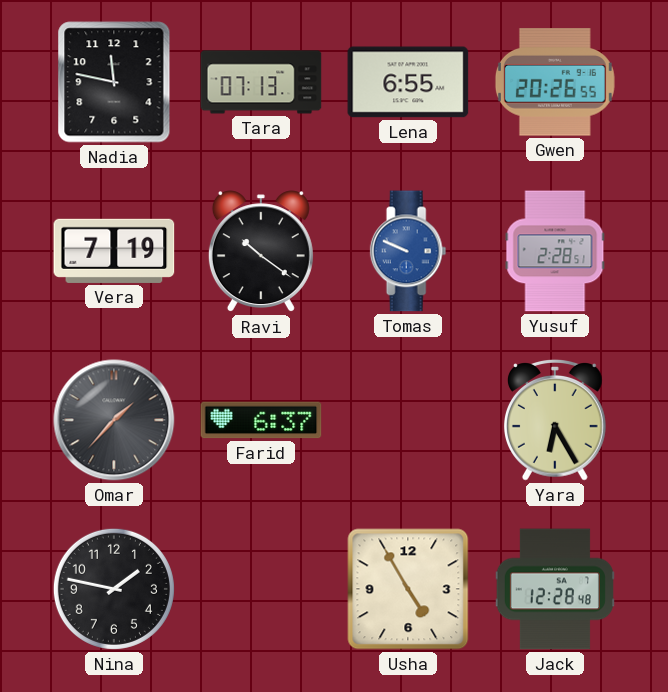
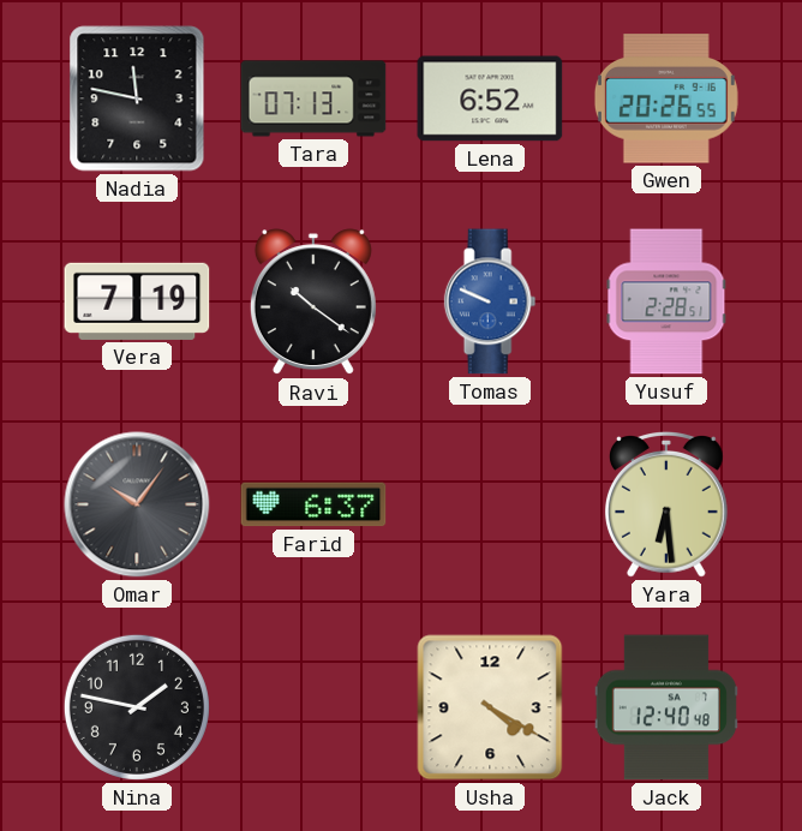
Lena: 6:55 -> 6:52
Omar: 1:37 -> 10:06
Yara: 6:25 -> 6:29
Usha: 4:55 -> 4:20
Jack: 12:28 -> 12:40
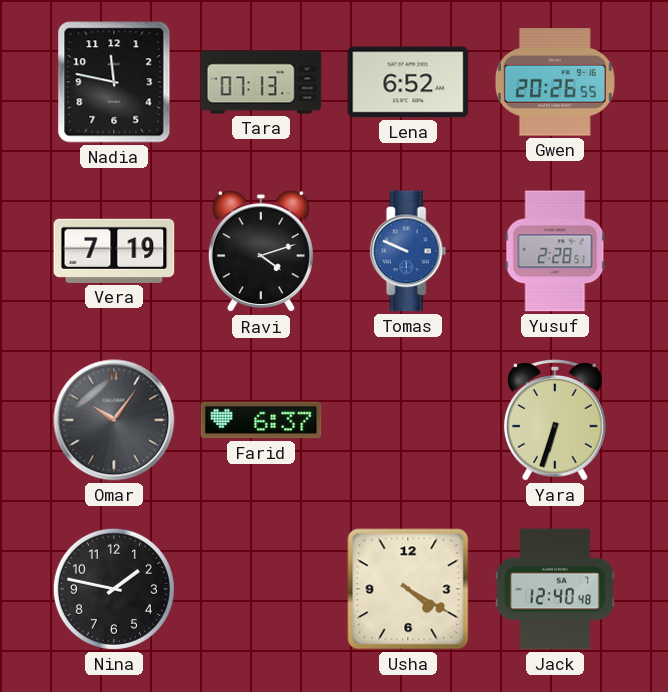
Ravi: 10:21 -> 4:12
Yara: 6:29 -> 6:33
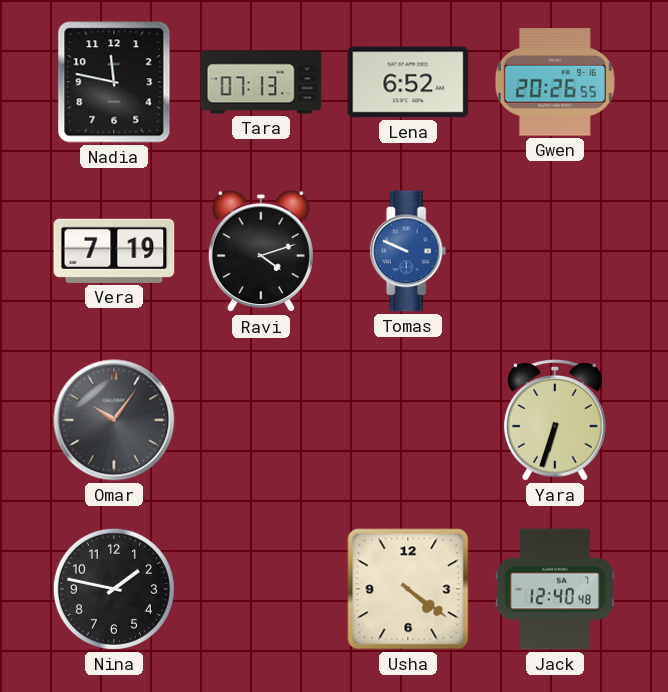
Yusuf: 2:28 -> none
Farid: 6:37 -> none
Usha: 4:20 -> 4:21
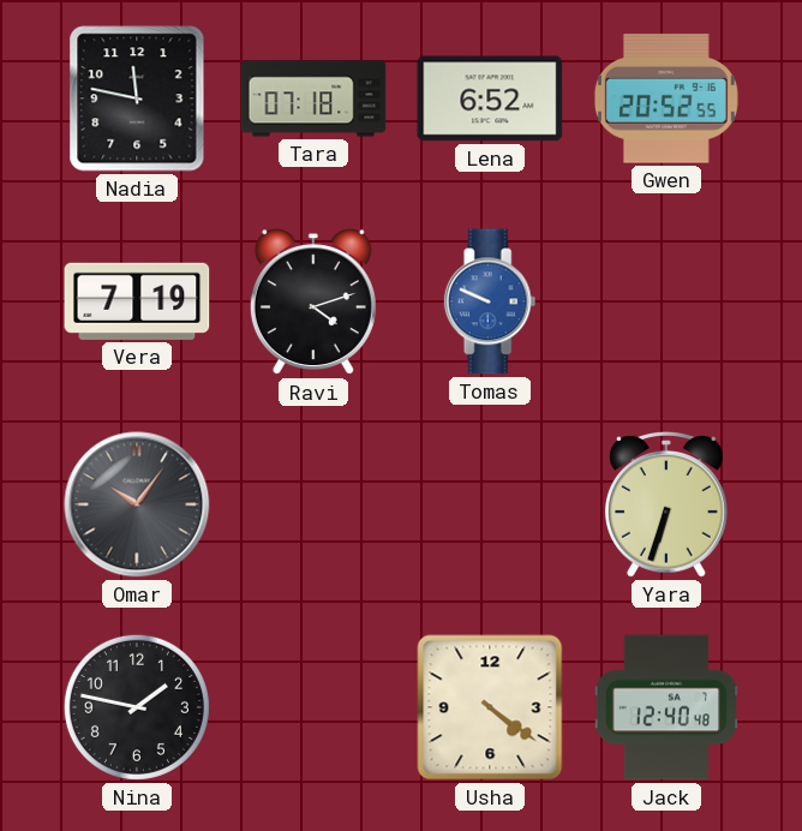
Tara: 07:13 -> 07:18
Gwen: 20:26 -> 20:52
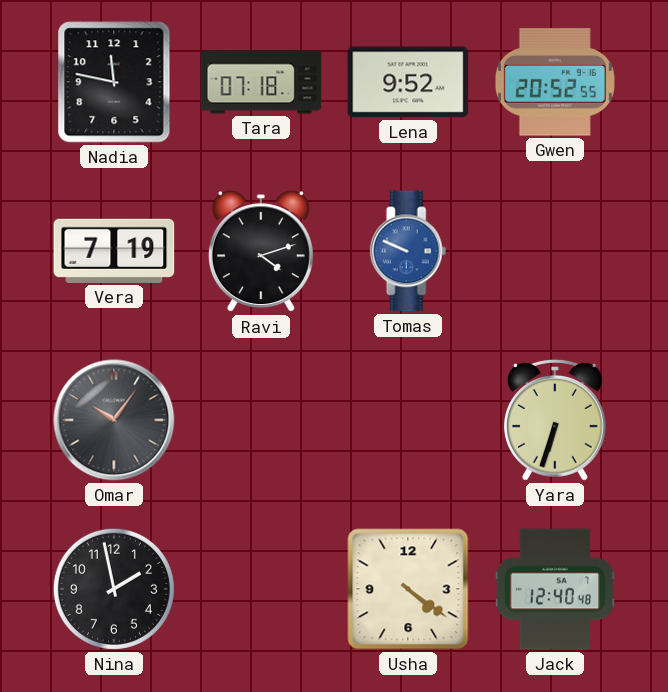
Lena: 6:52 -> 9:52
Nina: 1:47 -> 1:58
